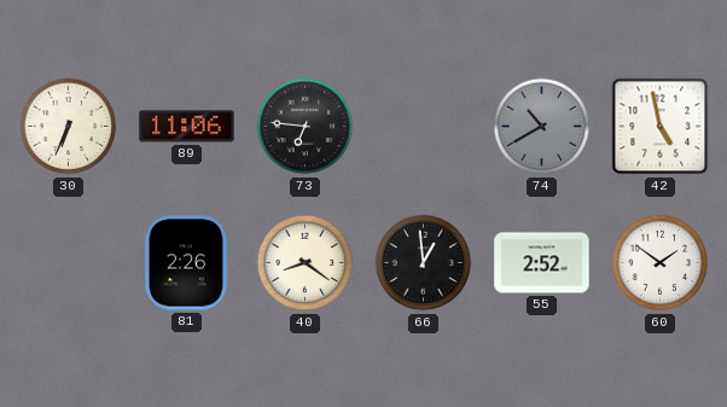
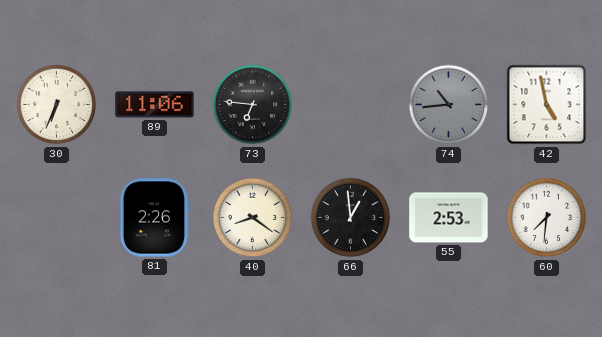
74: 10:40 -> 10:44
55: 2:52 -> 2:53
60: 1:51 -> 7:31
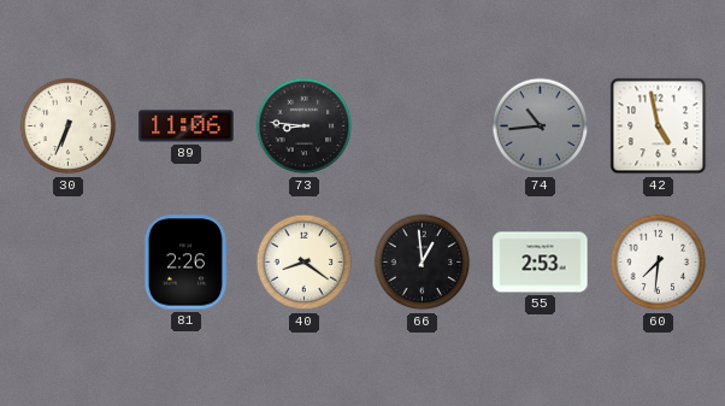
73: 6:46 -> 8:46
